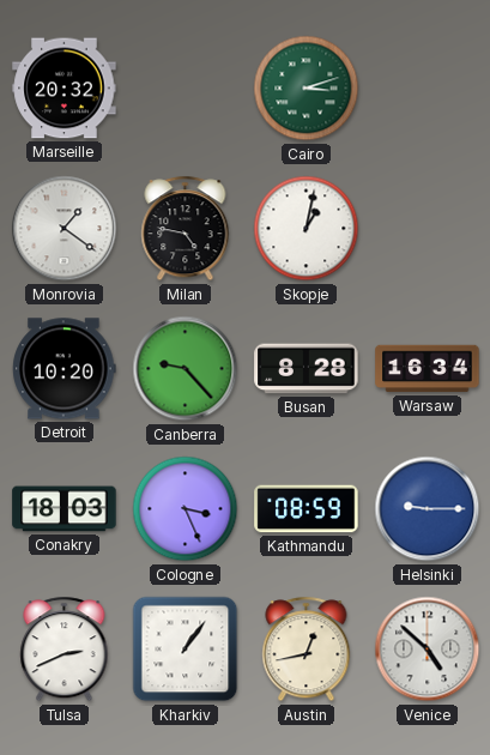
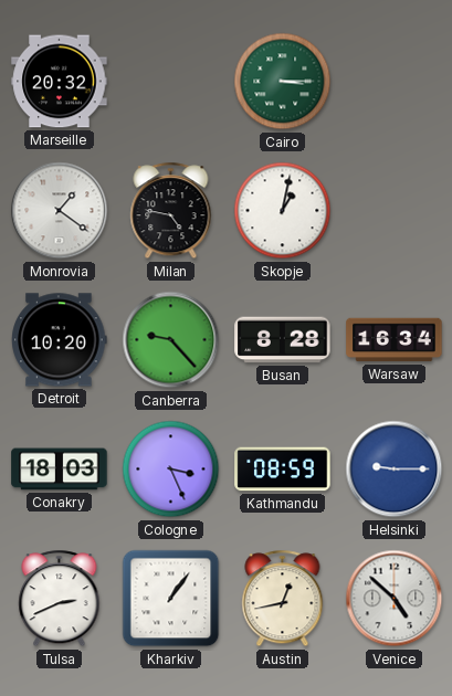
Cairo: 3:12 -> 3:15
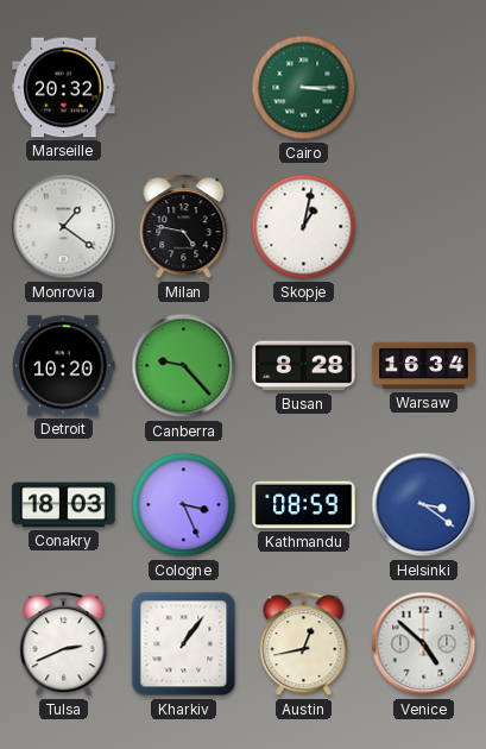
Helsinki: 9:15 -> 3:21
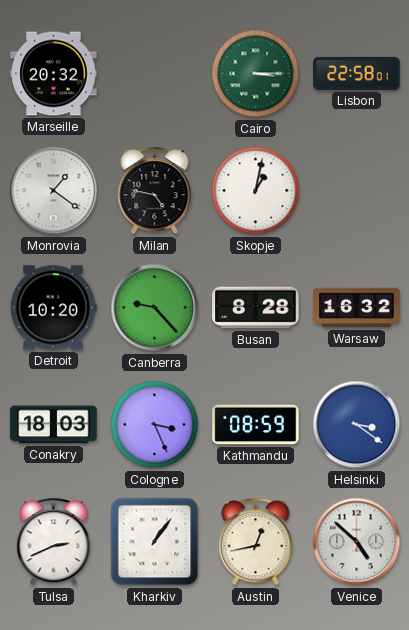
Lisbon: none -> 22:58
Warsaw: 16:34 -> 16:32
